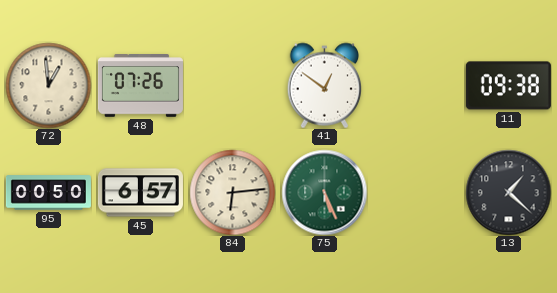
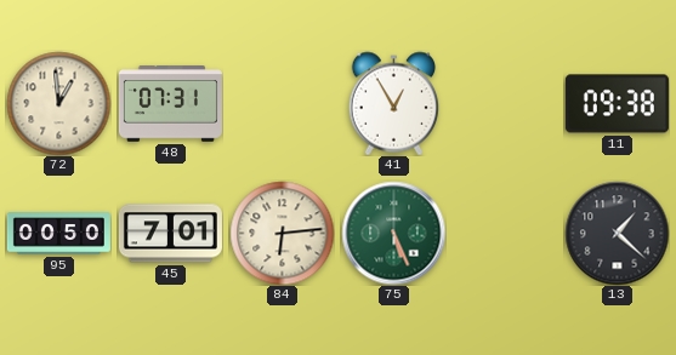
48: 07:26 -> 07:31
41: 12:51 -> 12:55
45: 6:57 -> 7:01
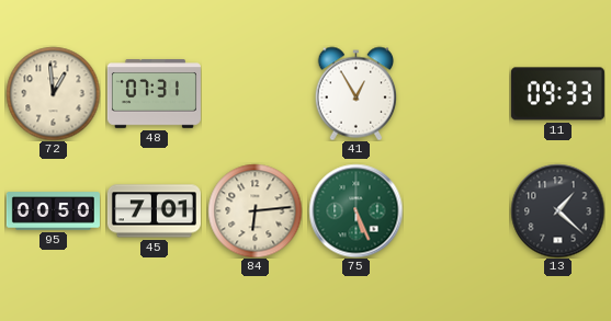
11: 09:38 -> 09:33
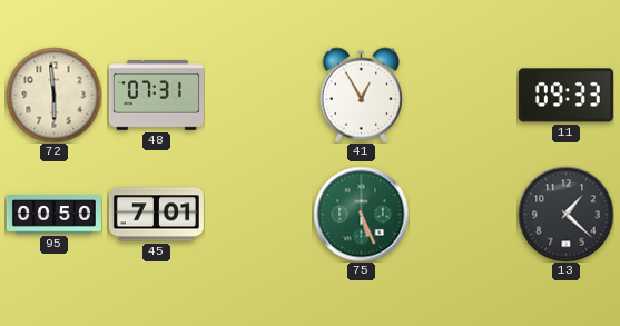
72: 12:59 -> 5:59
84: 6:14 -> none
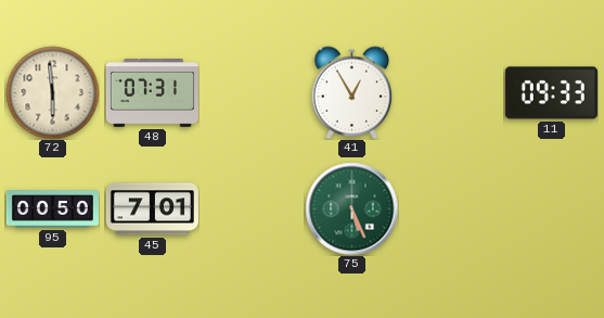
13: 1:22 -> none
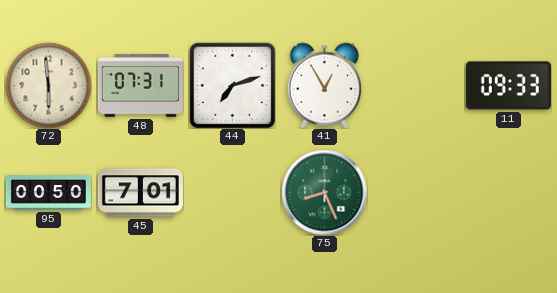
44: none -> 7:12
75: 5:26 -> 8:26
